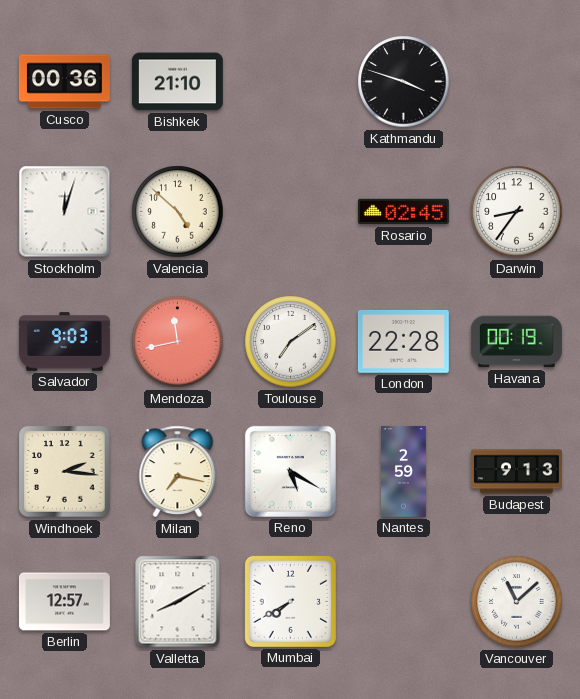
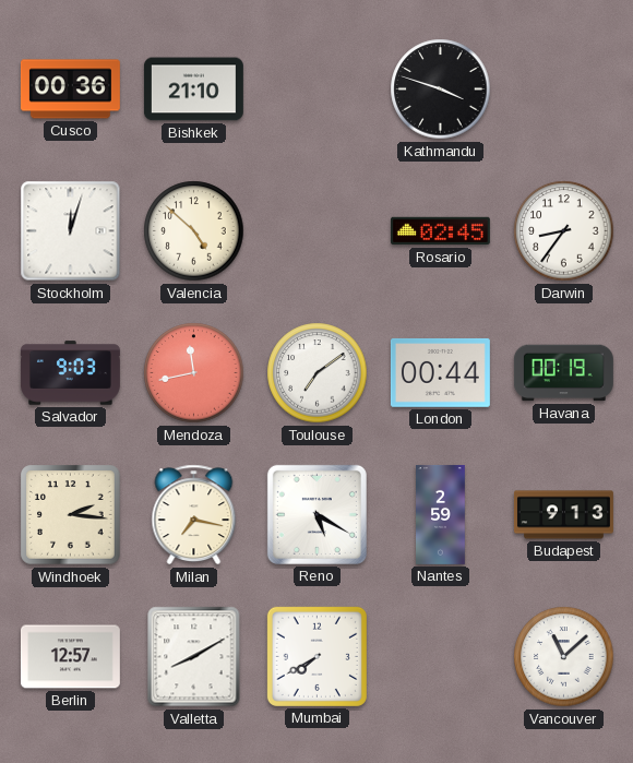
London: 22:28 -> 00:44
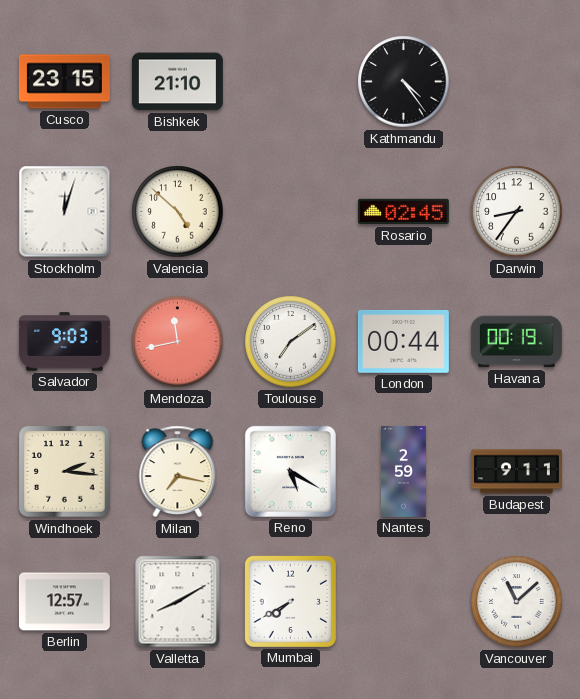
Cusco: 00:36 -> 23:15
Kathmandu: 3:48 -> 4:24
Budapest: 9:13 -> 9:11
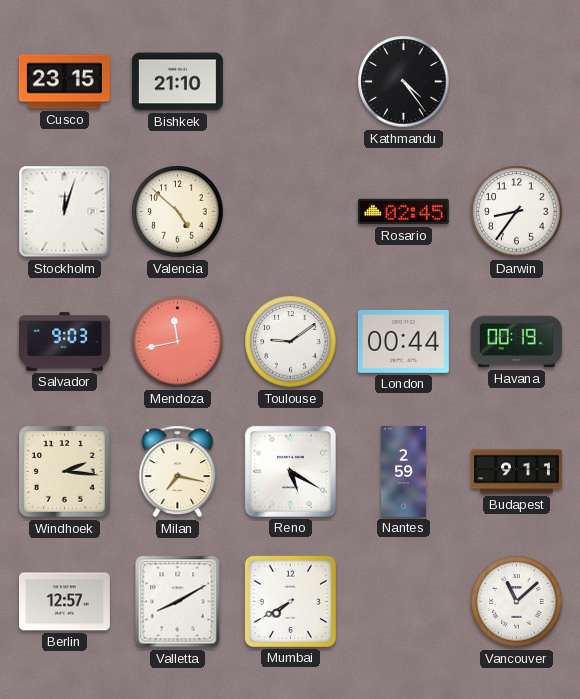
Toulouse: 7:09 -> 9:09
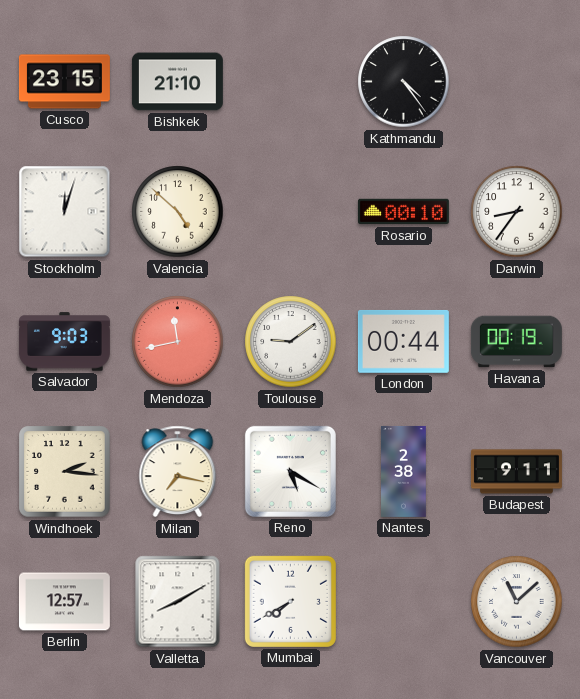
Rosario: 02:45 -> 00:10
Nantes: 2:59 -> 2:38
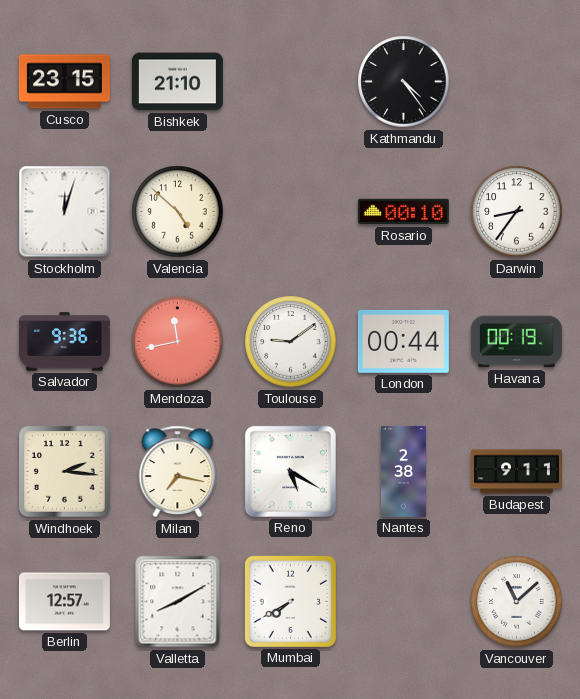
Salvador: 9:03 -> 9:36
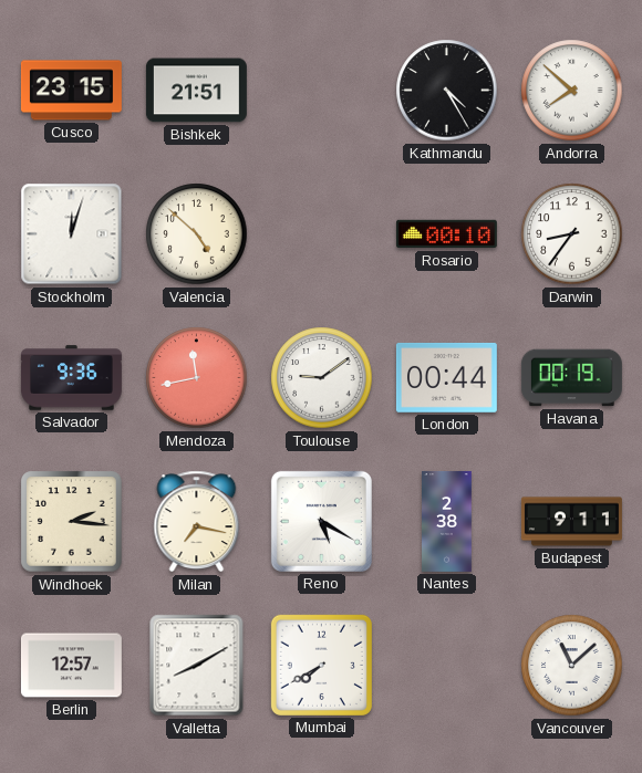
Bishkek: 21:10 -> 21:51
Kathmandu: 4:24 -> 4:25
Andorra: none -> 7:52
